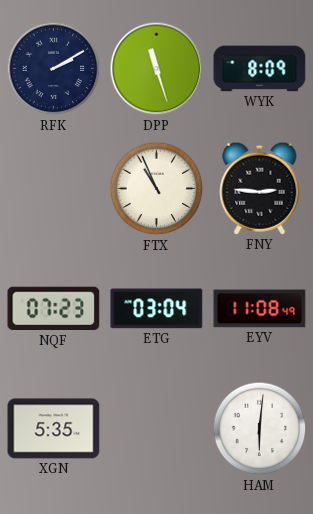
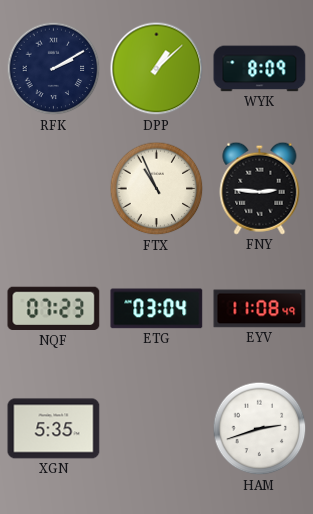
DPP: 11:27 -> 1:08
HAM: 6:01 -> 2:42
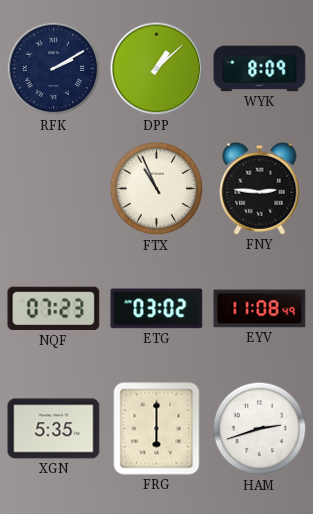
ETG: 03:04 -> 03:02
FRG: none -> 6:00
